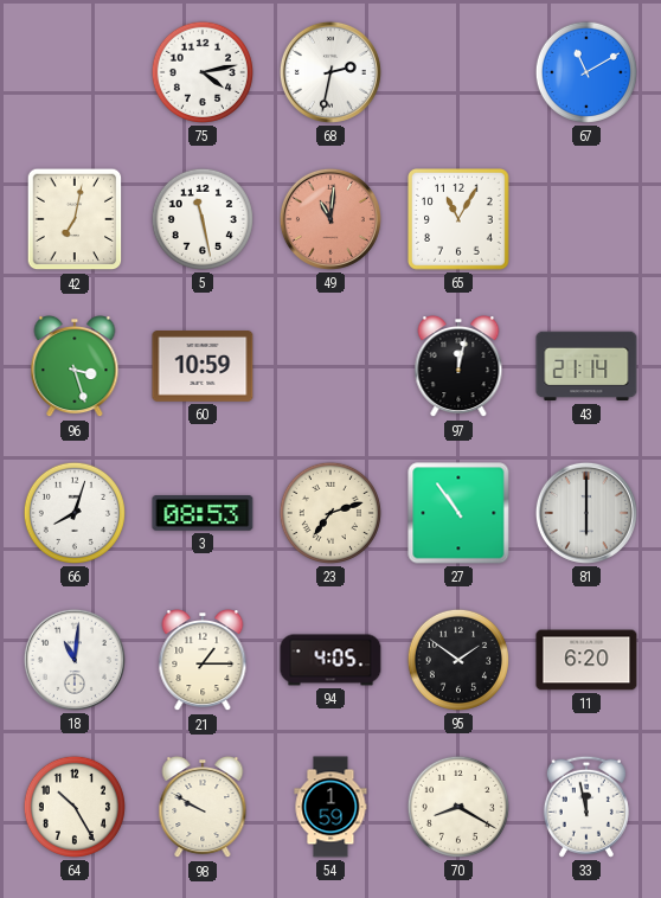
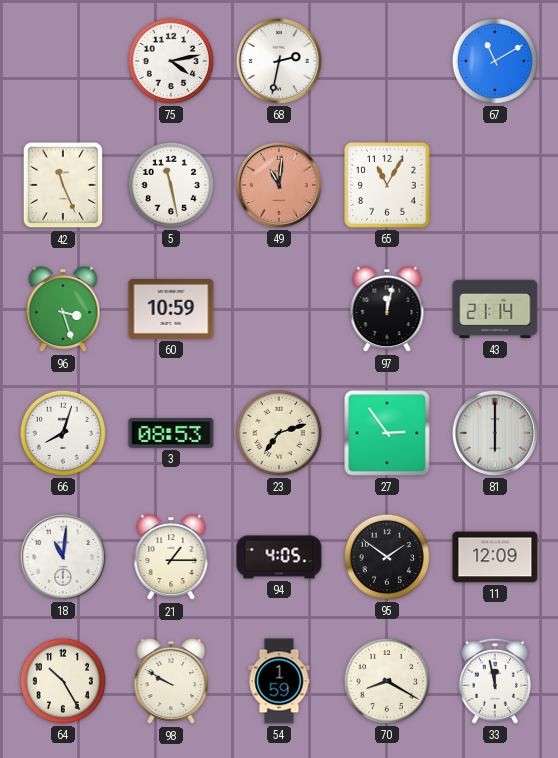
42: 7:02 -> 11:26
27: 10:54 -> 2:54
11: 6:20 -> 12:09
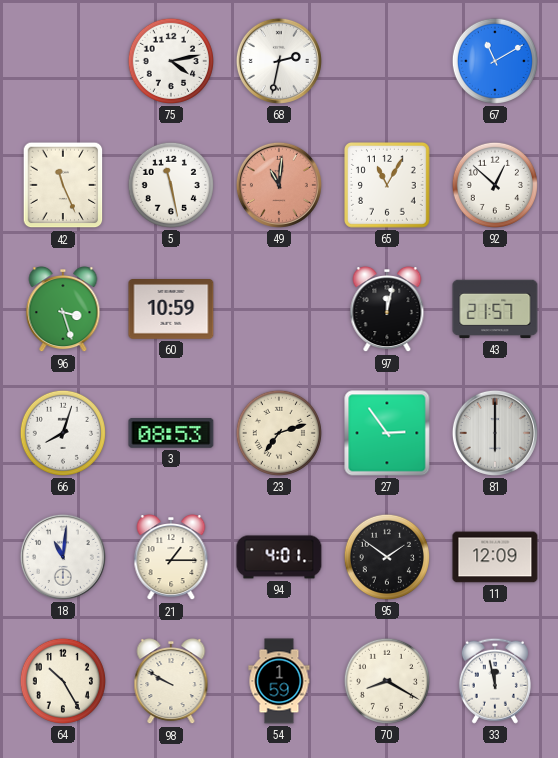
92: none -> 12:52
43: 21:14 -> 21:57
94: 4:05 -> 4:01
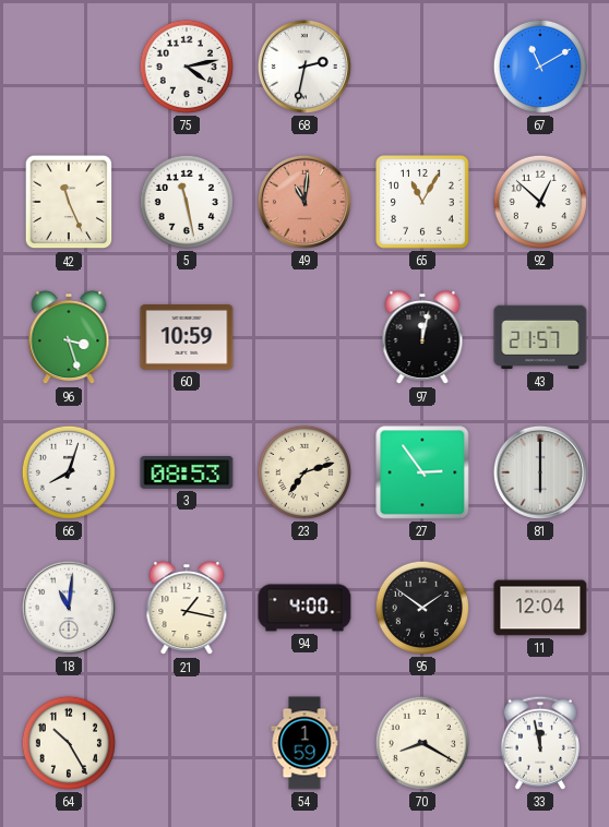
21: 1:15 -> 1:17
94: 4:01 -> 4:00
11: 12:09 -> 12:04
98: 9:50 -> none
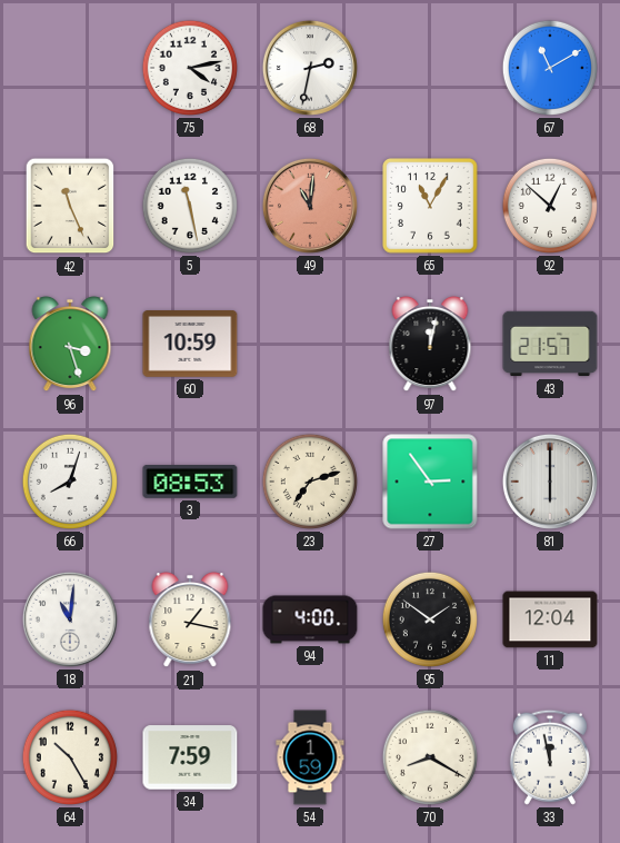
34: none -> 7:59
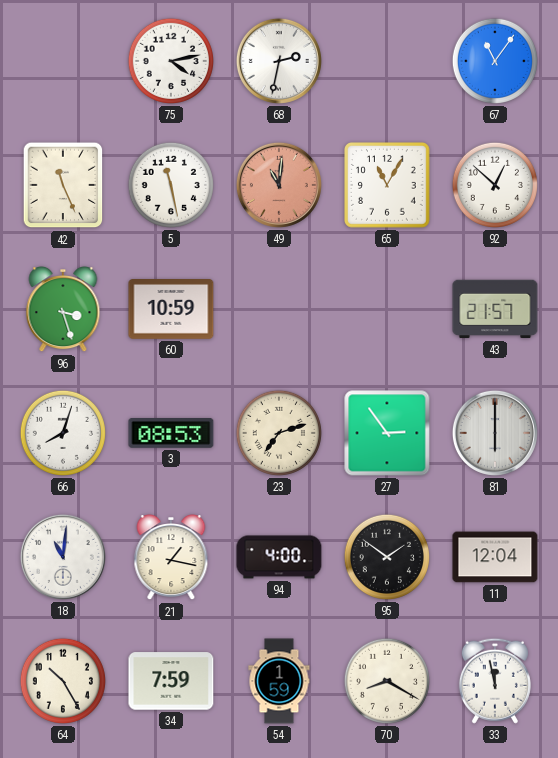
67: 11:10 -> 11:06
97: 12:02 -> none
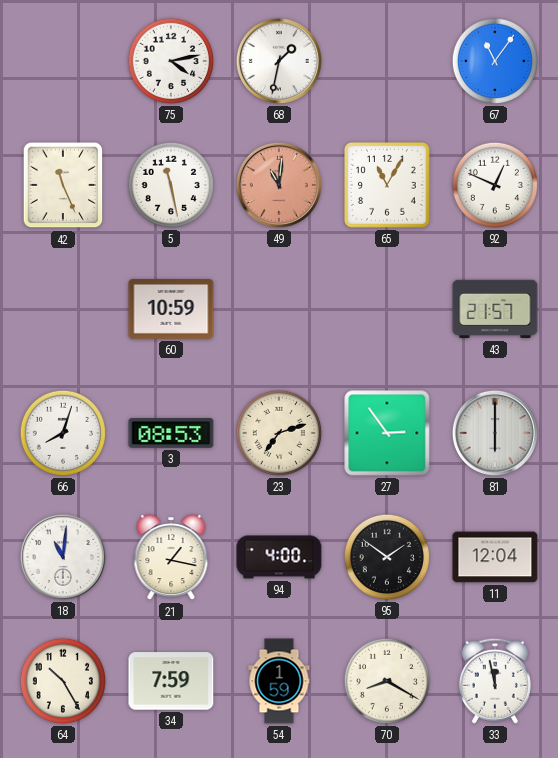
68: 2:32 -> 1:32
92: 12:52 -> 12:49
96: 3:27 -> none
